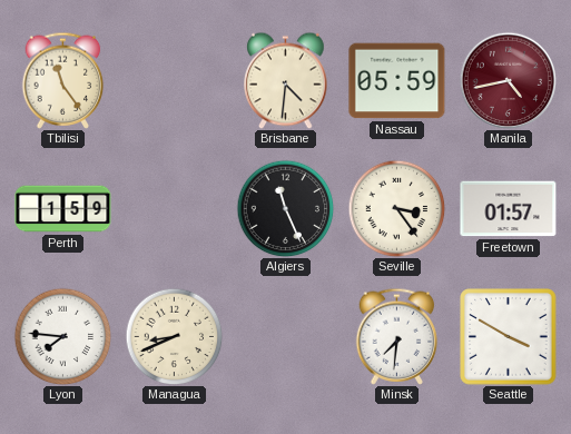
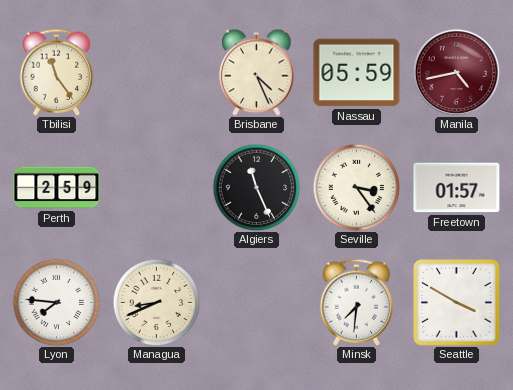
Brisbane: 4:31 -> 4:26
Perth: 1:59 -> 2:59
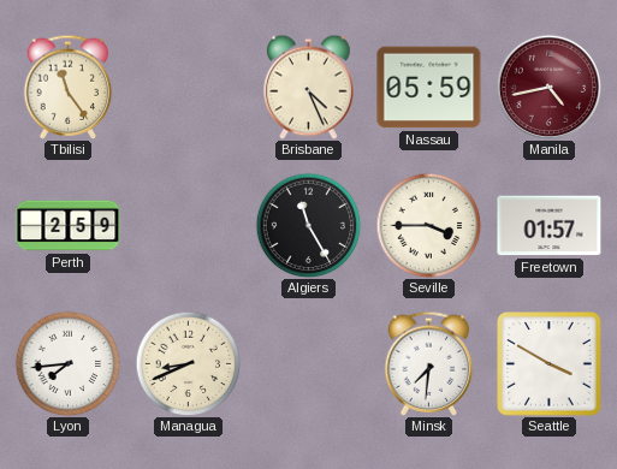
Algiers: 11:26 -> 11:25
Seville: 3:24 -> 3:45
Lyon: 7:46 -> 7:44
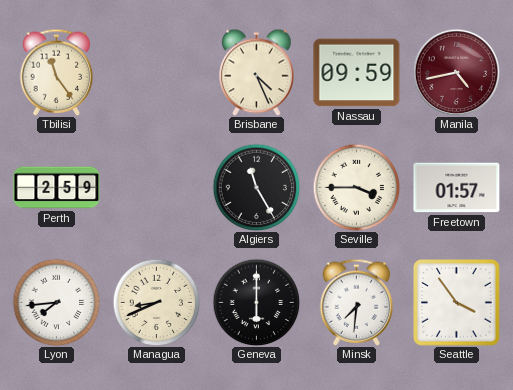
Nassau: 05:59 -> 09:59
Geneva: none -> 6:00
Seattle: 3:50 -> 3:54
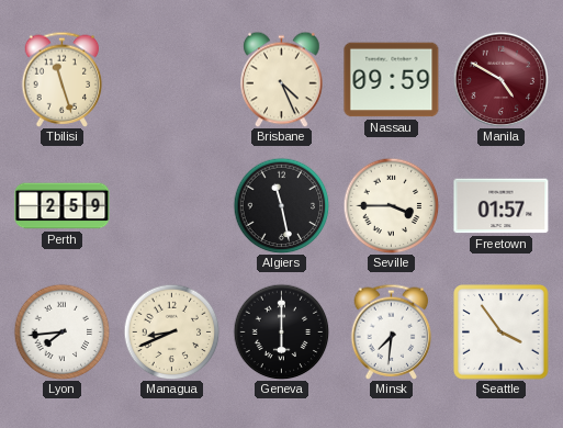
Tbilisi: 11:24 -> 11:27
Manila: 4:43 -> 4:50
Algiers: 11:25 -> 11:28
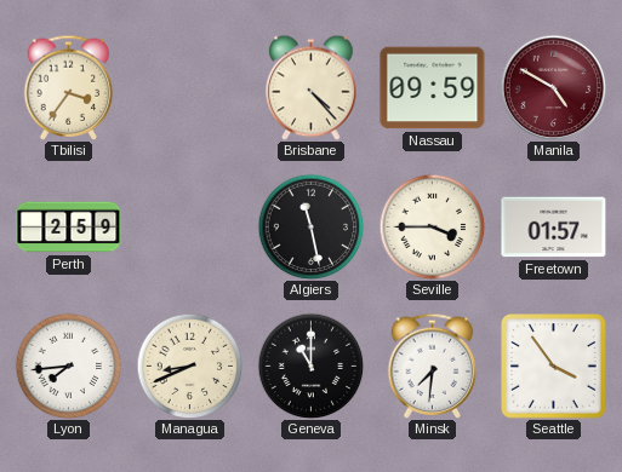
Tbilisi: 11:27 -> 3:36
Brisbane: 4:26 -> 4:23
Geneva: 6:00 -> 11:00
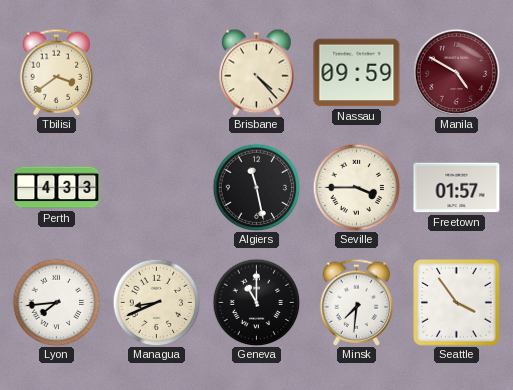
Tbilisi: 3:36 -> 3:39
Perth: 2:59 -> 4:33
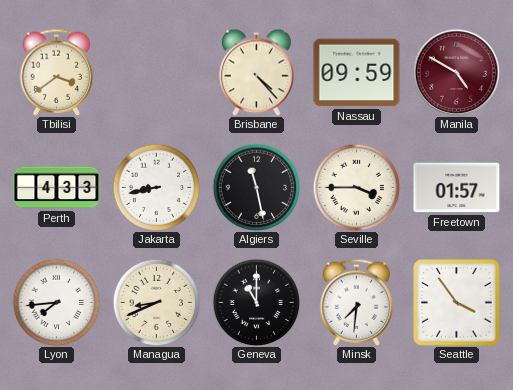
Jakarta: none -> 8:43
